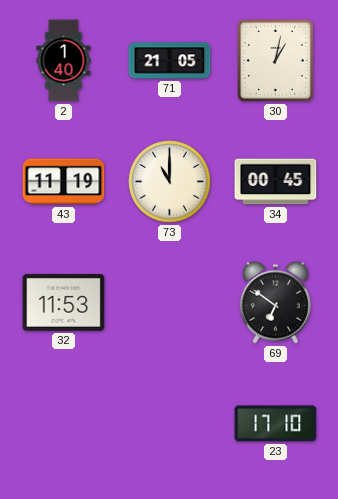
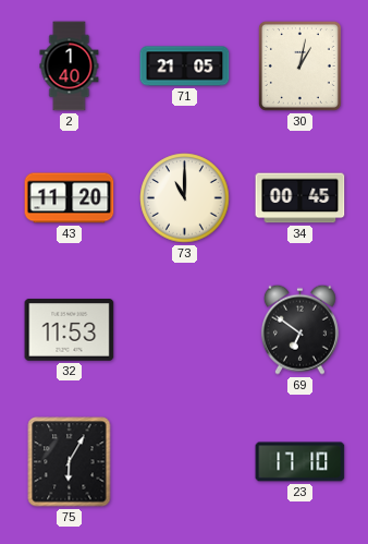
43: 11:19 -> 11:20
75: none -> 6:05
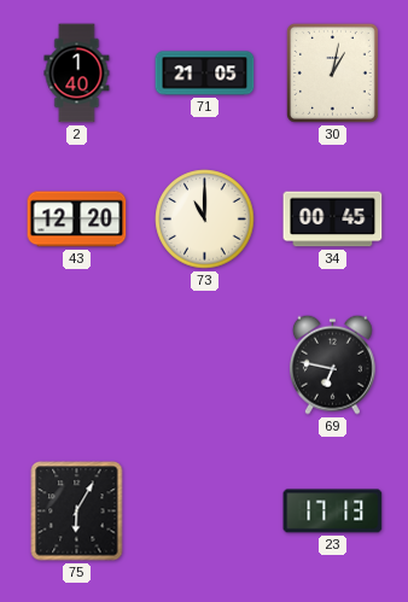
43: 11:20 -> 12:20
32: 11:53 -> none
69: 6:51 -> 6:47
23: 17:10 -> 17:13
